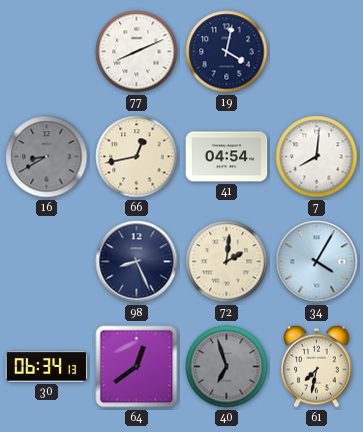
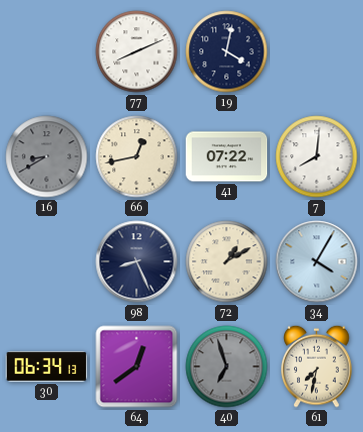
41: 04:54 -> 07:22
72: 2:01 -> 1:10
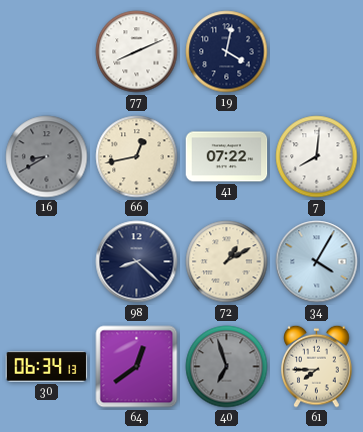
98: 8:26 -> 8:22
61: 7:32 -> 7:45
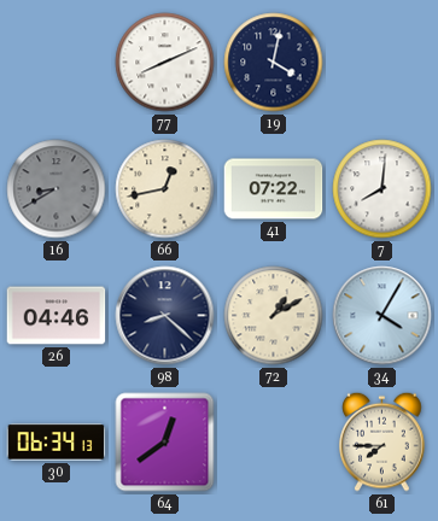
26: none -> 04:46
40: 6:57 -> none
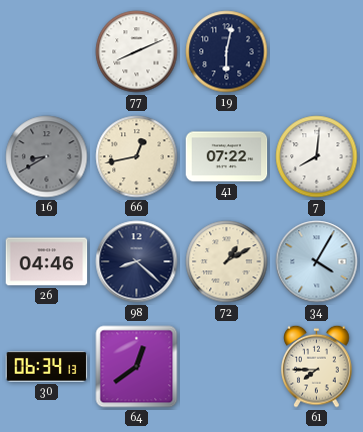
19: 4:02 -> 6:02
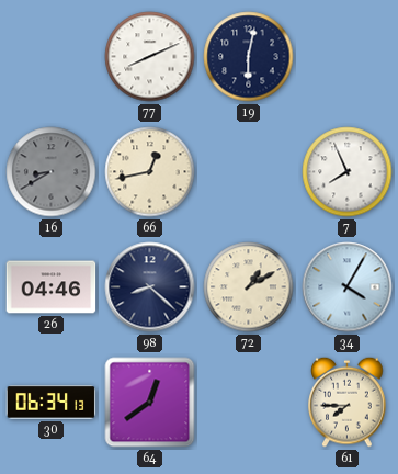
41: 07:22 -> none
7: 8:01 -> 7:56
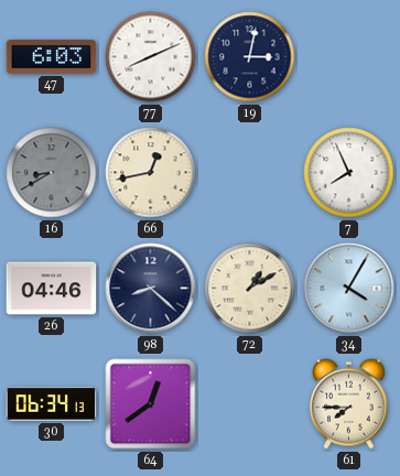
47: none -> 6:03
19: 6:02 -> 3:02
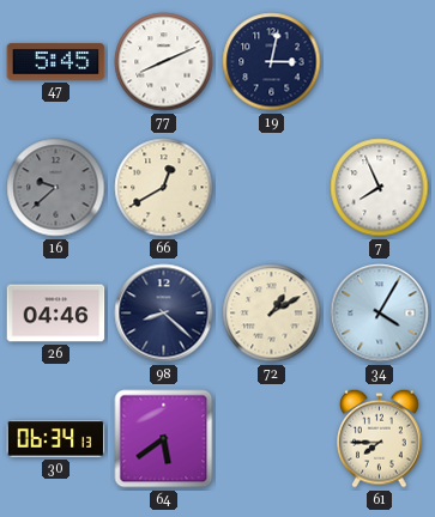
47: 6:03 -> 5:45
16: 8:40 -> 9:38
66: 12:43 -> 12:40
64: 12:39 -> 5:39
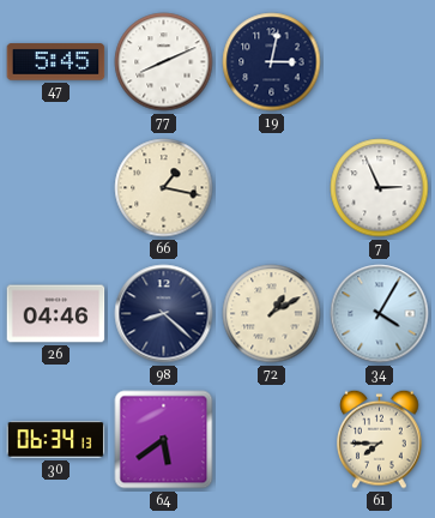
16: 9:38 -> none
66: 12:40 -> 1:17
7: 7:56 -> 2:56
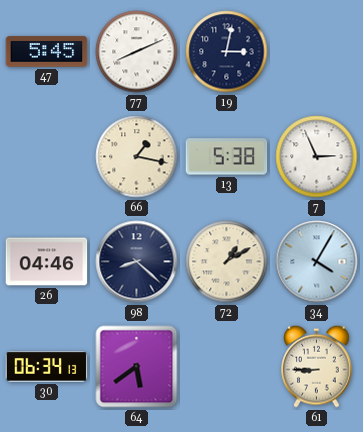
13: none -> 5:38
61: 7:45 -> 8:45
